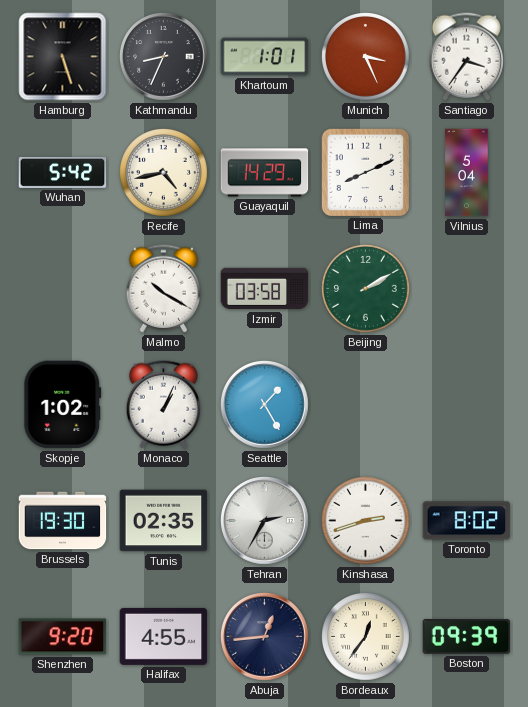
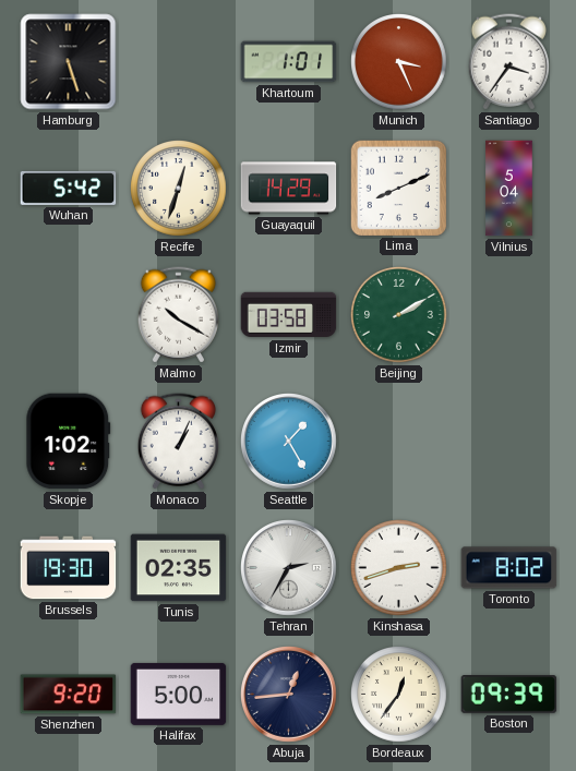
Kathmandu: 8:34 -> none
Recife: 4:43 -> 12:33
Halifax: 4:55 -> 5:00
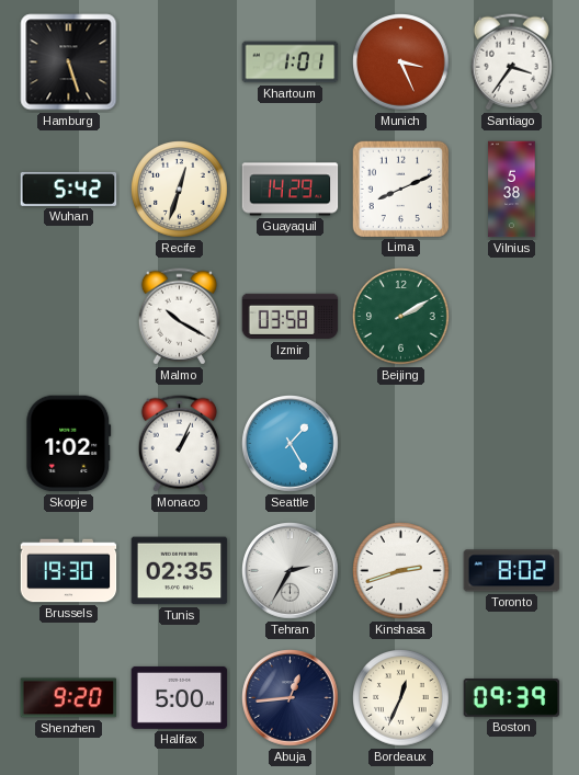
Vilnius: 5:04 -> 5:38
Bordeaux: 12:36 -> 12:34
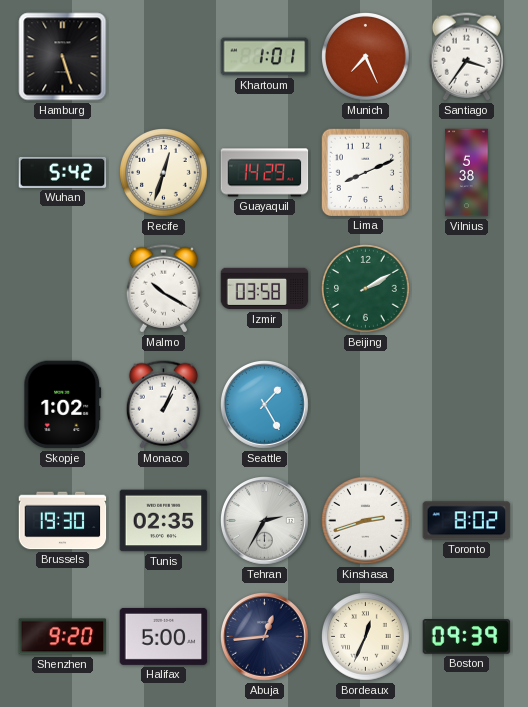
Munich: 3:26 -> 7:26
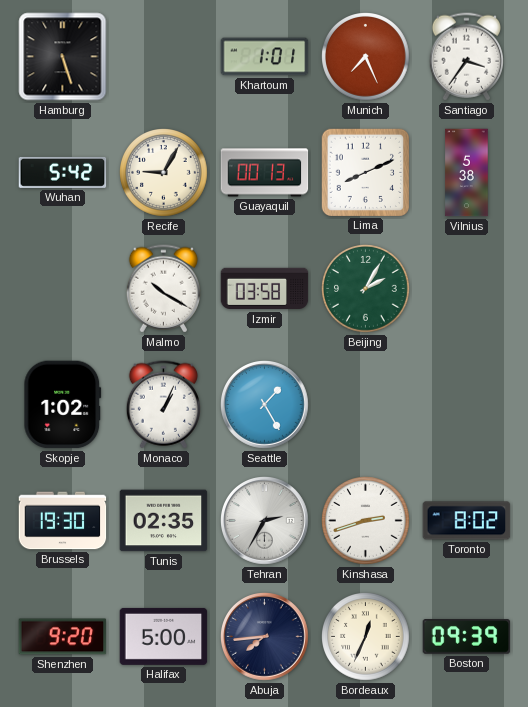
Recife: 12:33 -> 9:05
Guayaquil: 14:29 -> 00:13
Beijing: 2:10 -> 2:05
Abuja: 12:44 -> 7:44
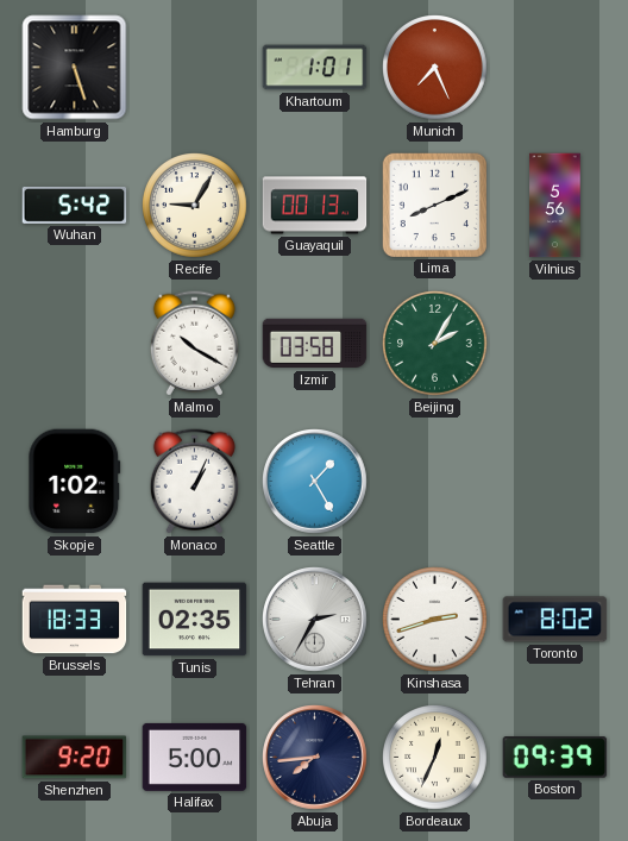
Santiago: 3:36 -> none
Vilnius: 5:38 -> 5:56
Brussels: 19:30 -> 18:33
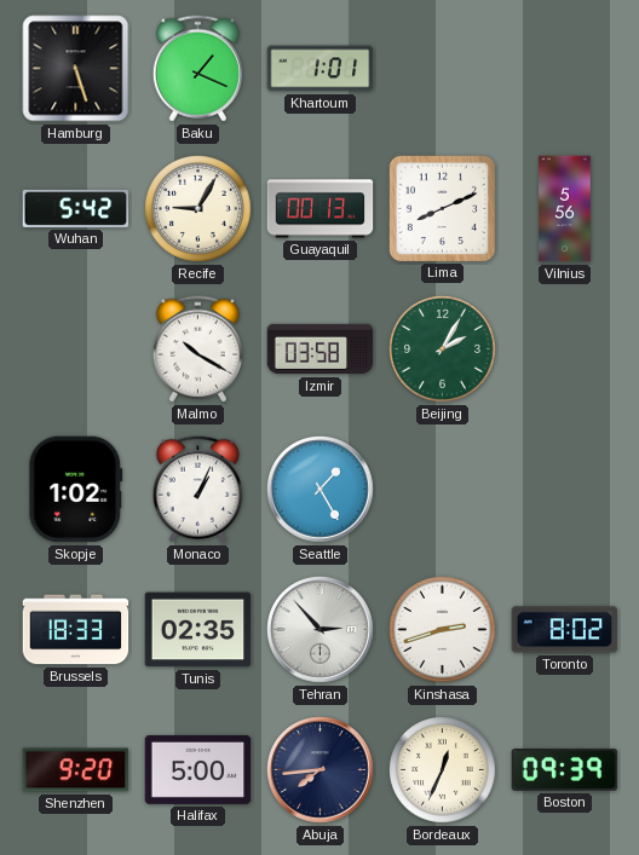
Baku: none -> 1:19
Munich: 7:26 -> none
Tehran: 2:35 -> 2:53
